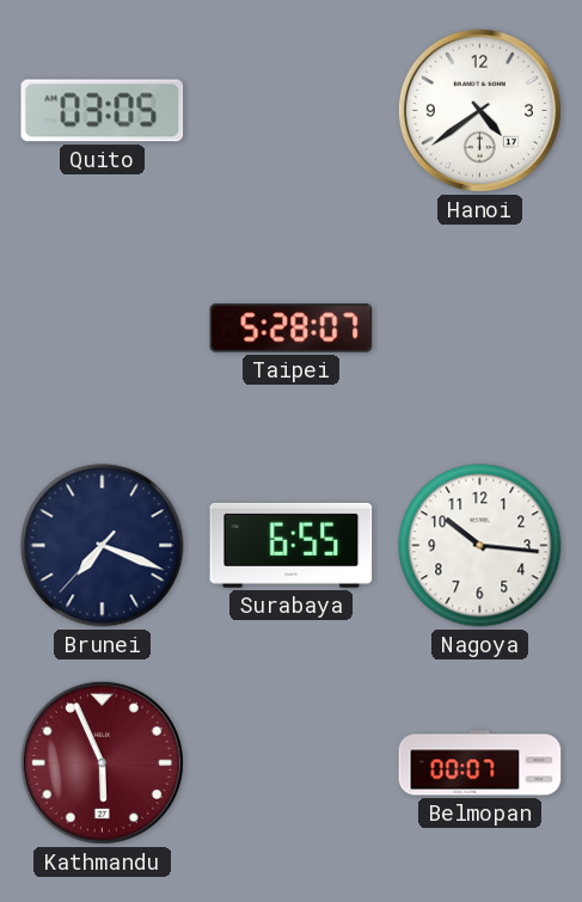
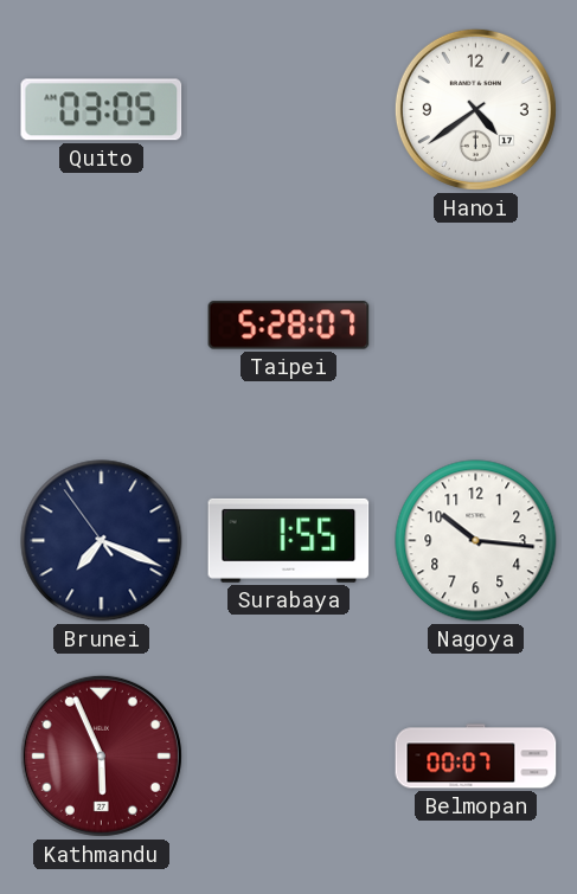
Brunei: 7:18:37 -> 7:18:54
Surabaya: 6:55 -> 1:55
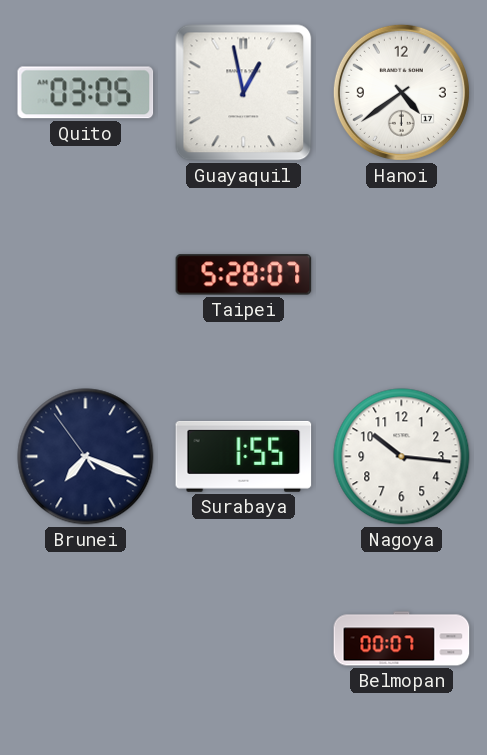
Guayaquil: none -> 12:58
Kathmandu: 5:56 -> none
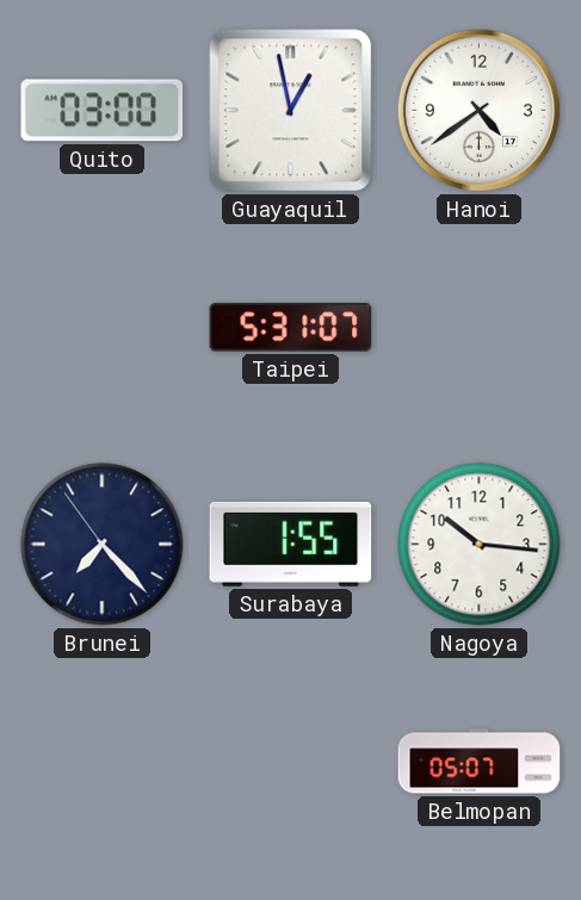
Quito: 03:05 -> 03:00
Taipei: 5:28 -> 5:31
Brunei: 7:18 -> 7:22
Belmopan: 00:07 -> 05:07
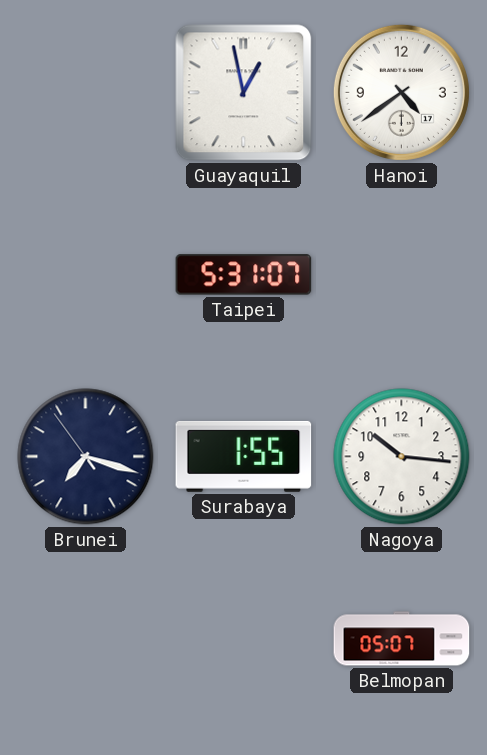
Quito: 03:00 -> none
Brunei: 7:22 -> 7:17
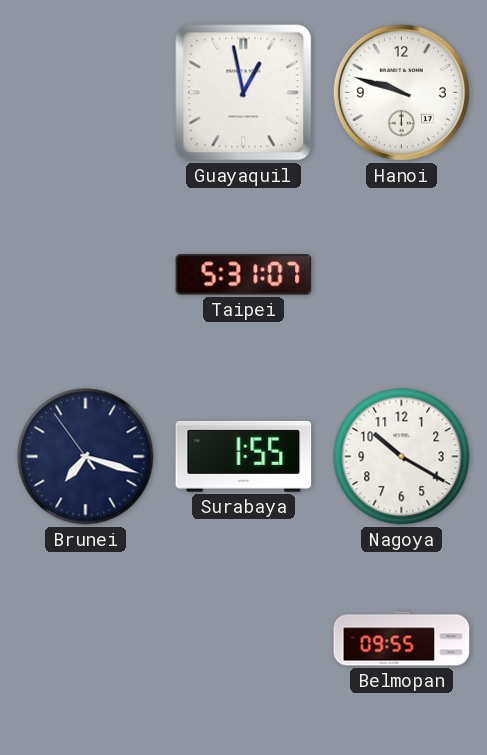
Hanoi: 4:39 -> 9:48
Nagoya: 10:16 -> 10:20
Belmopan: 05:07 -> 09:55
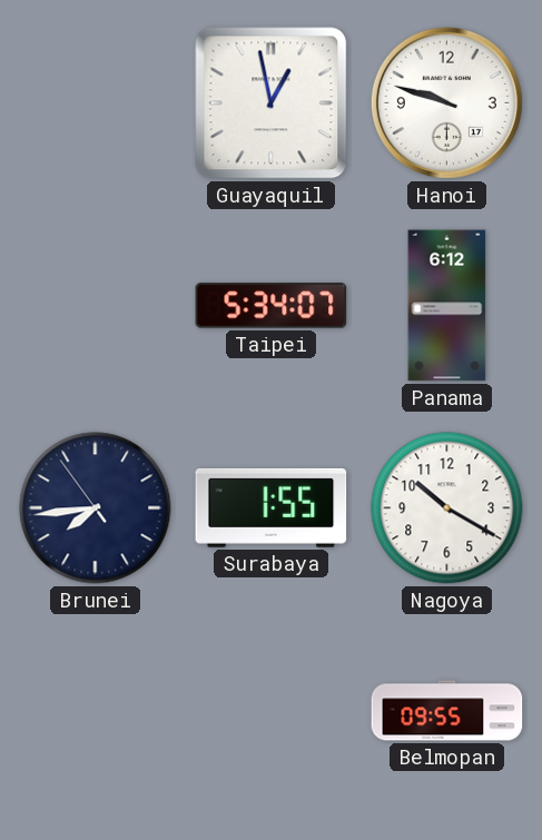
Taipei: 5:31 -> 5:34
Panama: none -> 6:12
Brunei: 7:17 -> 7:43
